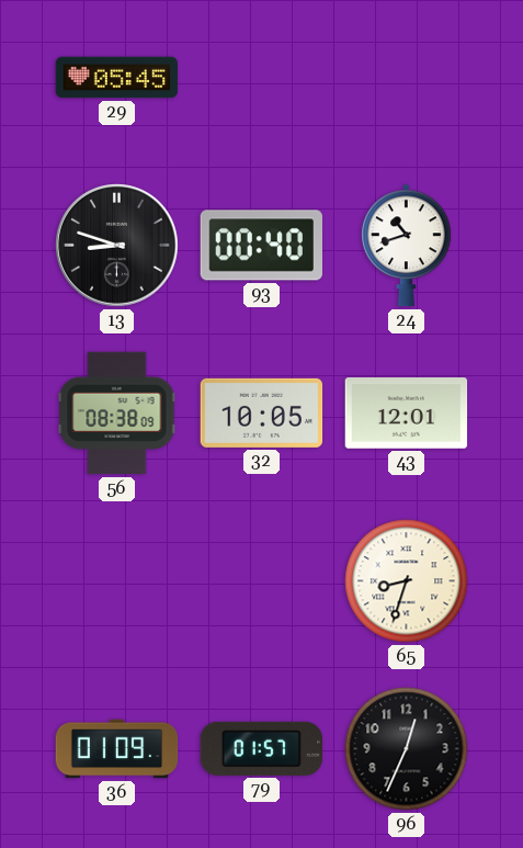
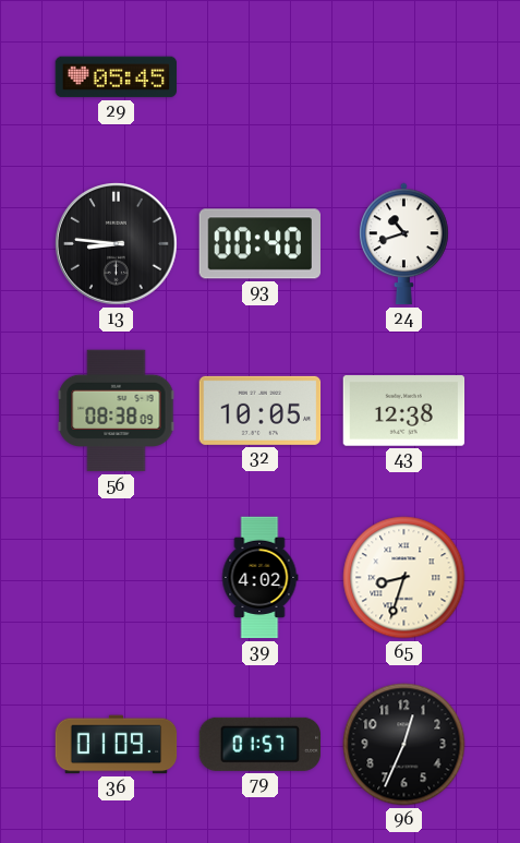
13: 8:48 -> 8:46
43: 12:01 -> 12:38
39: none -> 4:02
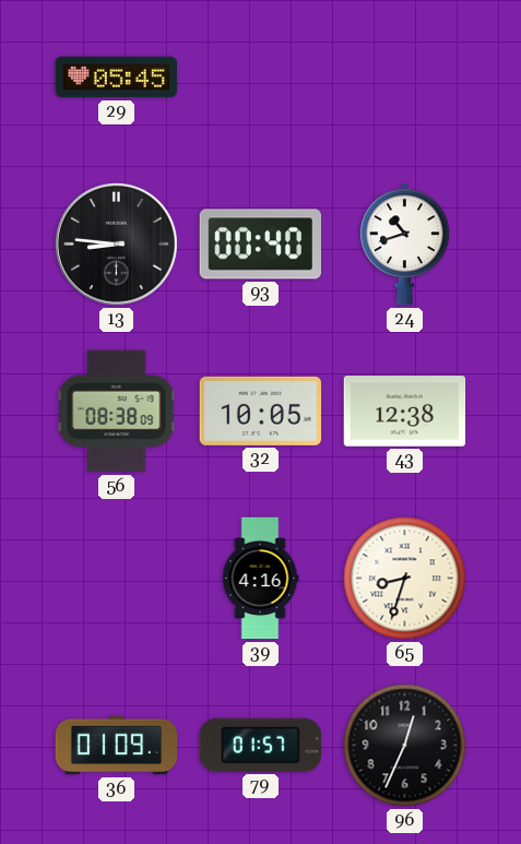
39: 4:02 -> 4:16
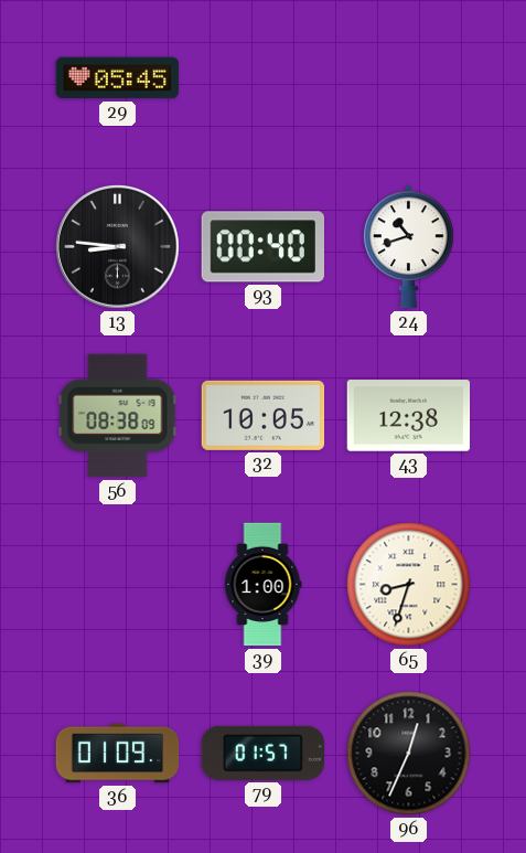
39: 4:16 -> 1:00
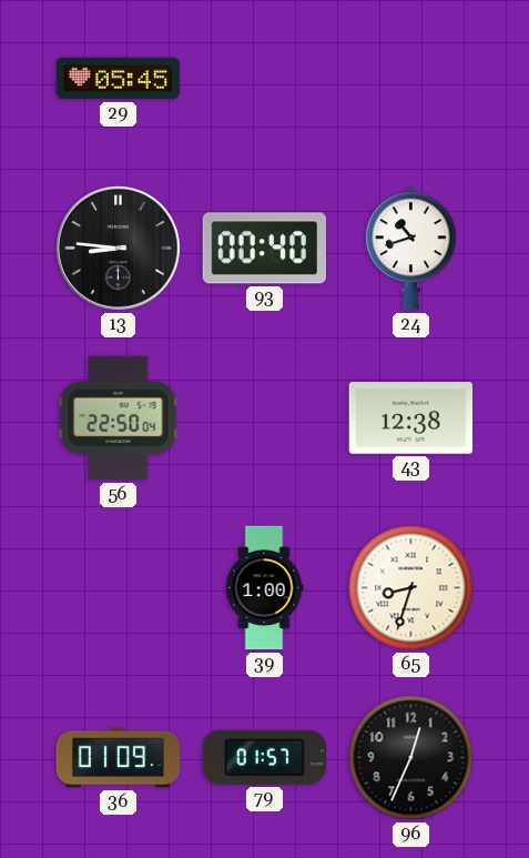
56: 08:38 -> 22:50
32: 10:05 -> none
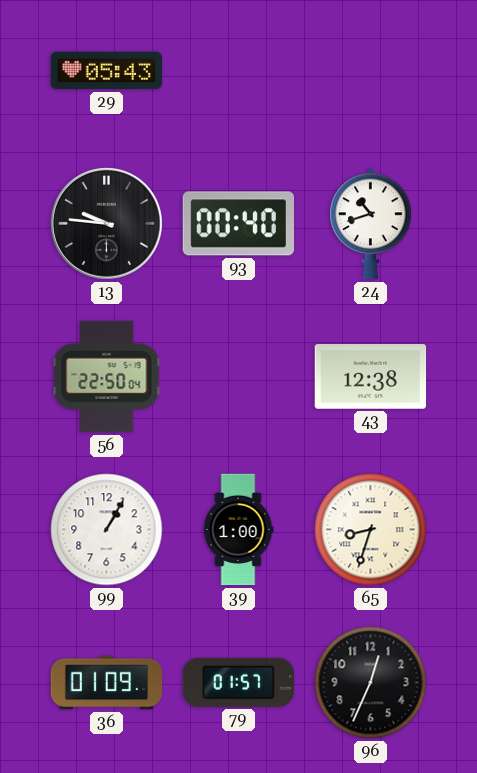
29: 05:45 -> 05:43
13: 8:46 -> 9:46
99: none -> 1:05
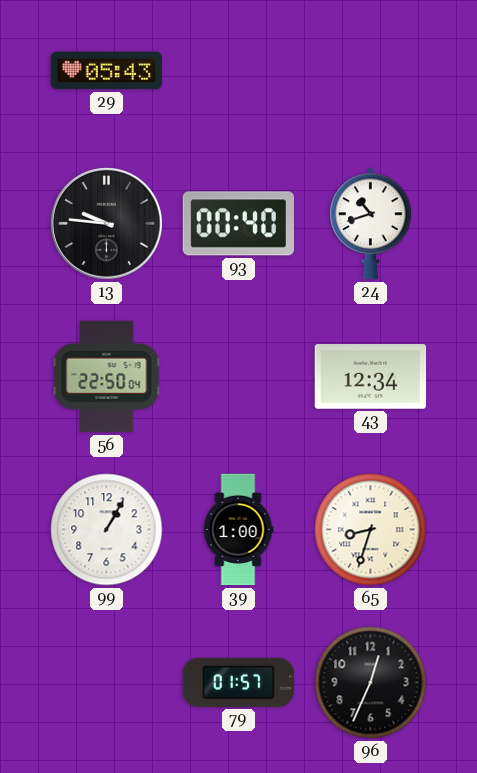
43: 12:38 -> 12:34
36: 01:09 -> none
